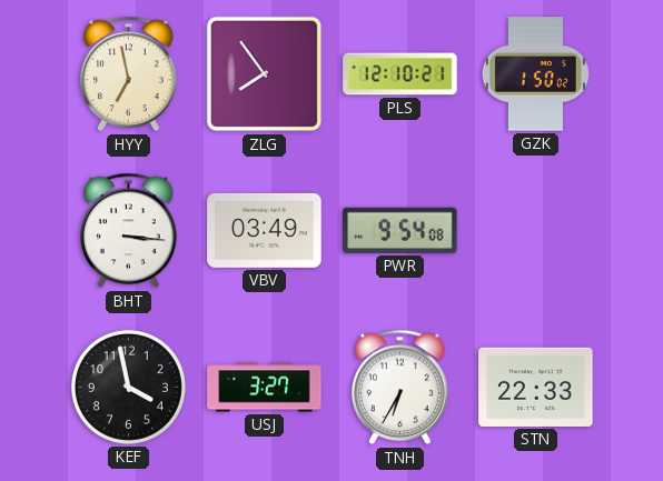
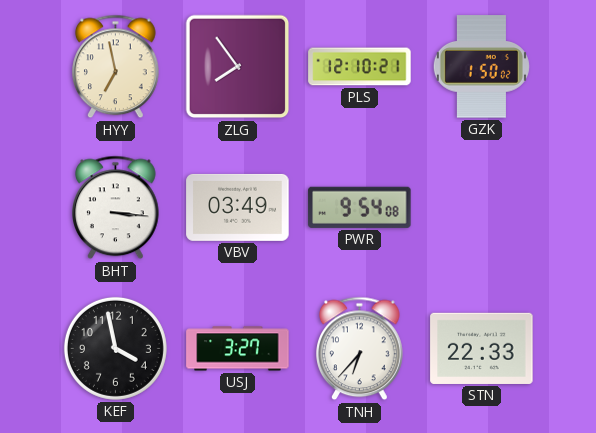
TNH: 6:35 -> 6:37
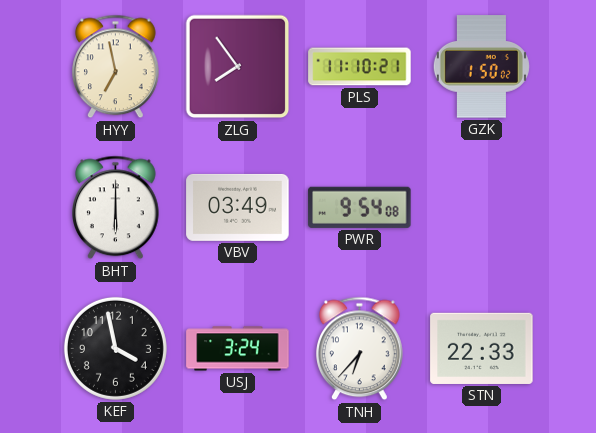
PLS: 12:10 -> 11:10
BHT: 3:16 -> 6:00
USJ: 3:27 -> 3:24
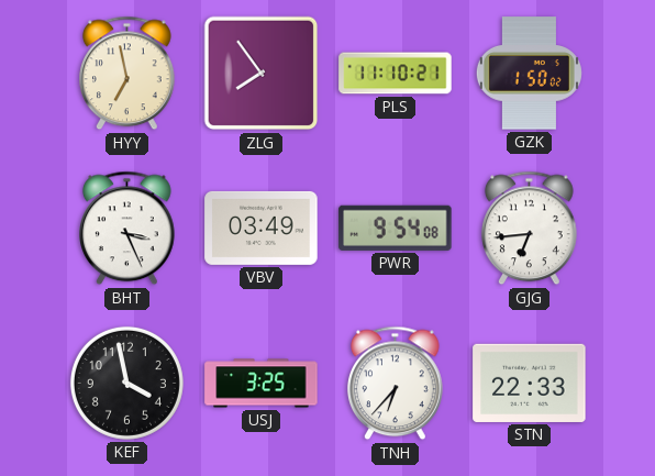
BHT: 6:00 -> 3:26
GJG: none -> 6:44
USJ: 3:24 -> 3:25
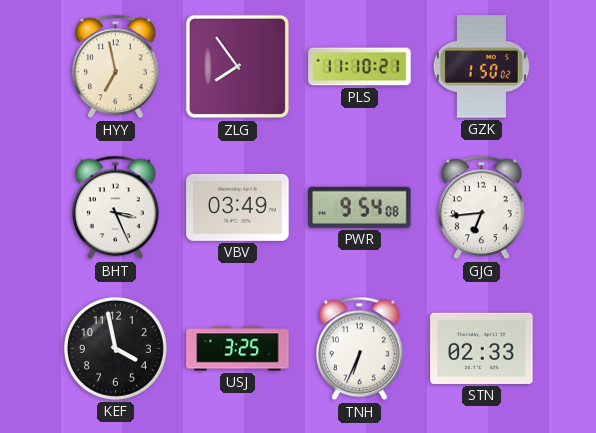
TNH: 6:37 -> 6:34
STN: 22:33 -> 02:33
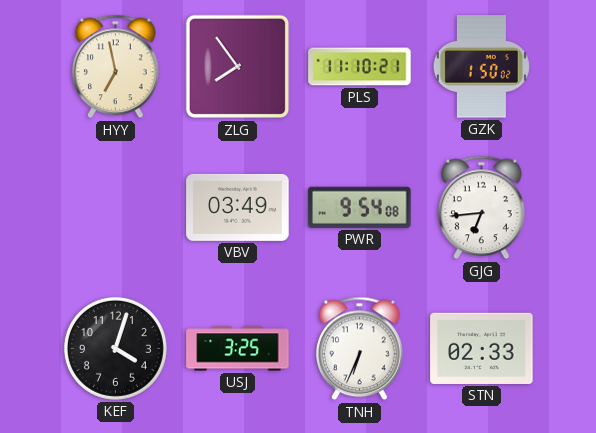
BHT: 3:26 -> none
KEF: 3:58 -> 4:03
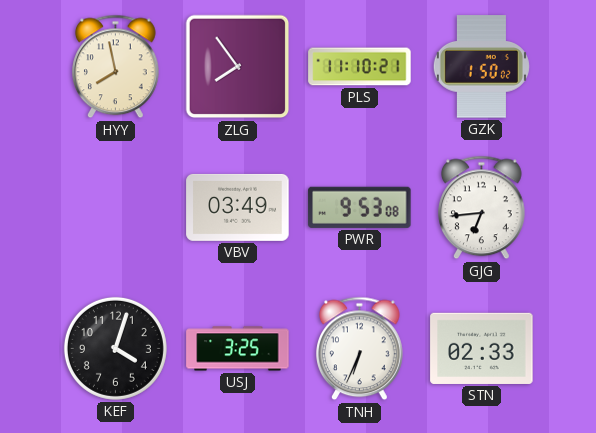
HYY: 6:58 -> 7:58
PWR: 9:54 -> 9:53
